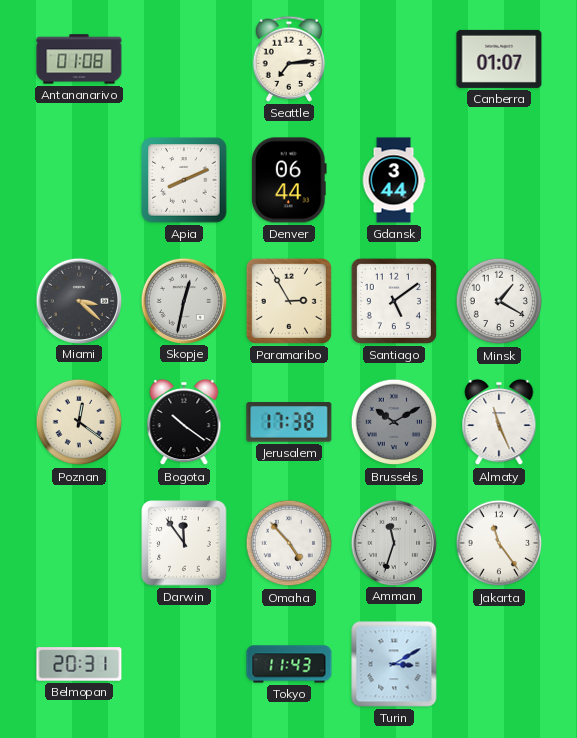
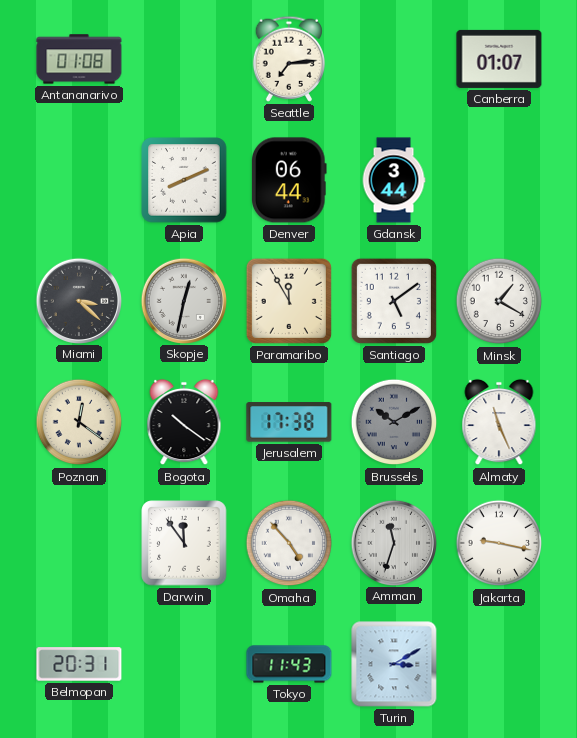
Paramaribo: 2:55 -> 11:55
Jakarta: 11:24 -> 9:17
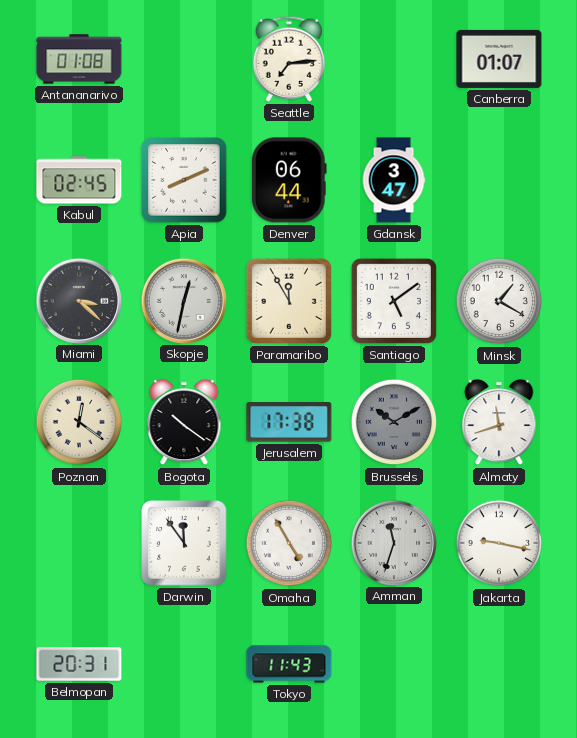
Kabul: none -> 02:45
Gdansk: 3:44 -> 3:47
Almaty: 11:26 -> 11:42
Omaha: 4:53 -> 4:55
Turin: 3:10 -> none
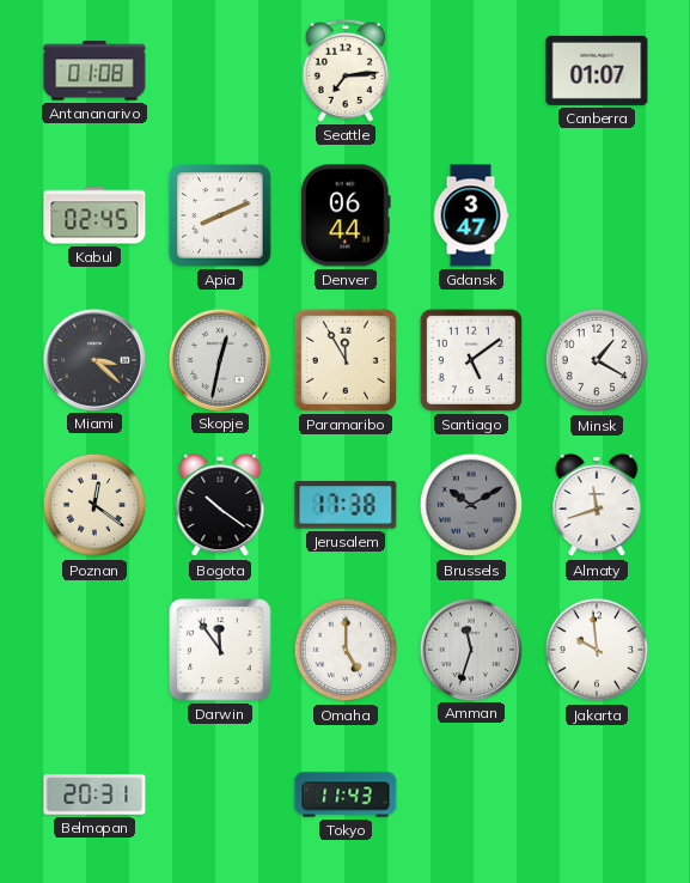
Omaha: 4:55 -> 5:00
Jakarta: 9:17 -> 9:59
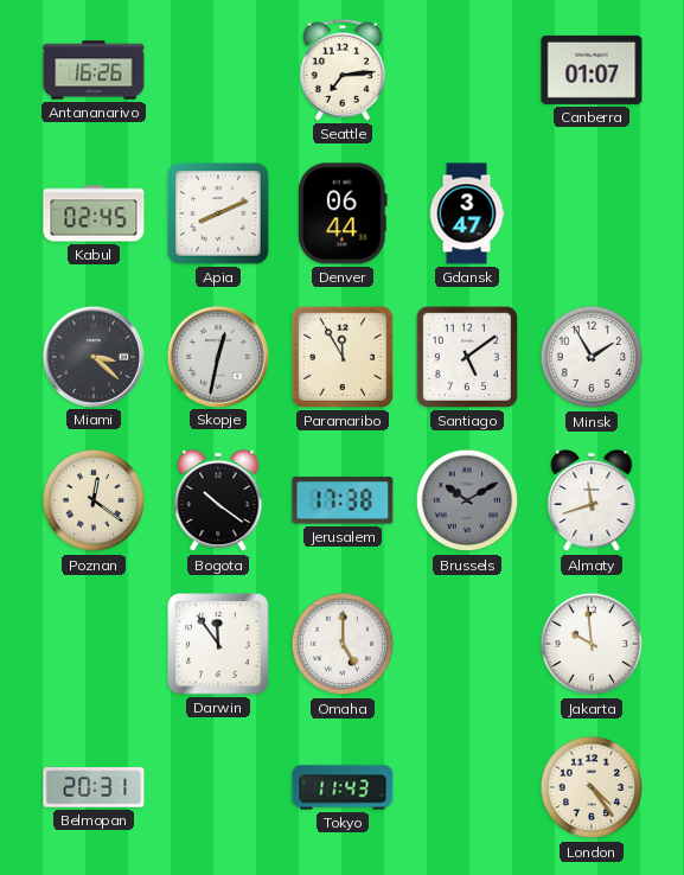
Antananarivo: 01:08 -> 16:26
Minsk: 1:20 -> 1:55
Amman: 11:33 -> none
London: none -> 4:24
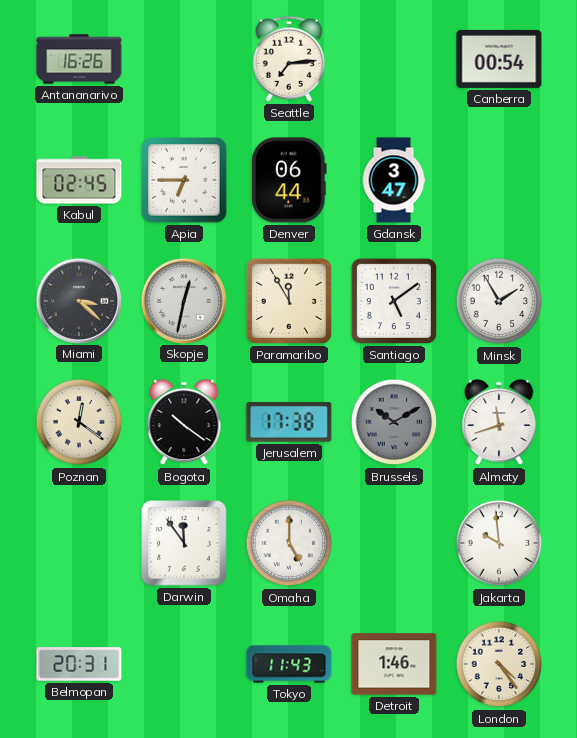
Canberra: 01:07 -> 00:54
Apia: 8:11 -> 6:45
Detroit: none -> 1:46
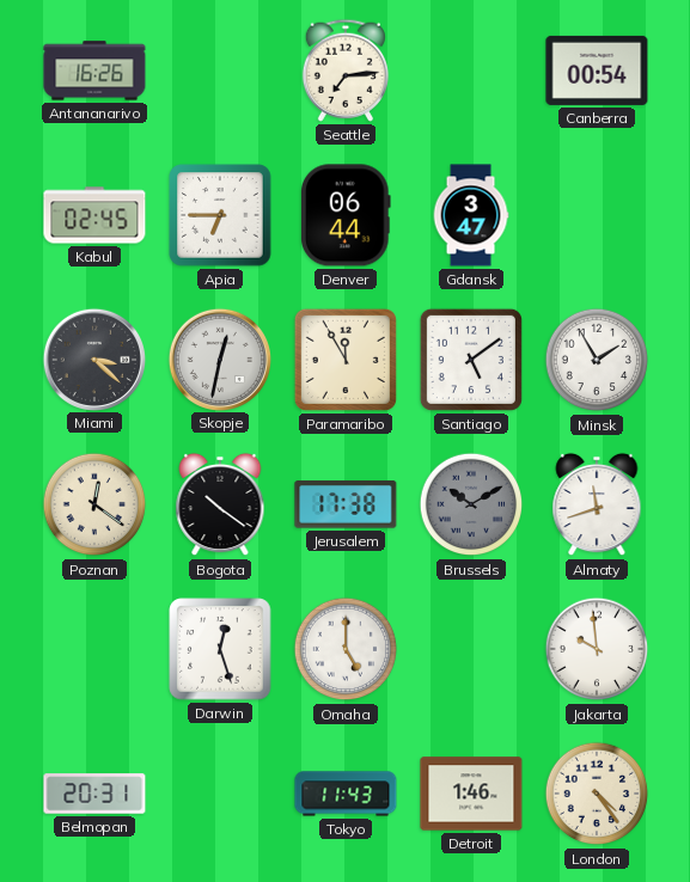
Darwin: 11:54 -> 12:27
